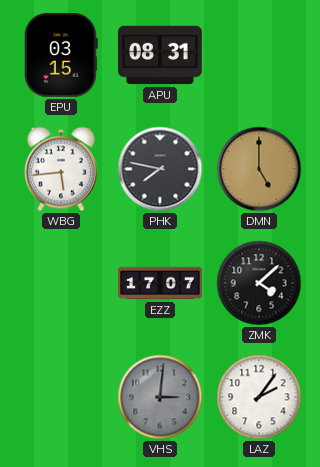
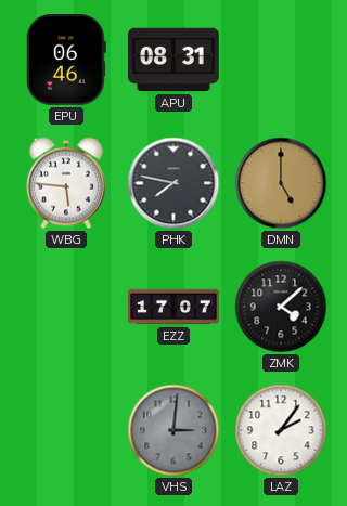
EPU: 03:15 -> 06:46
WBG: 5:44 -> 5:46
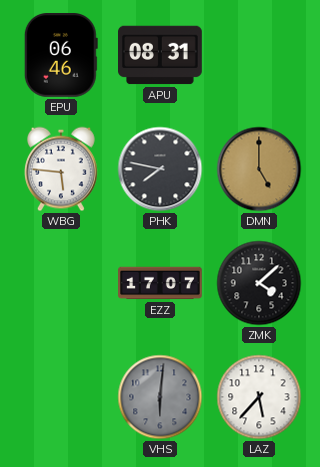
VHS: 3:01 -> 6:01
LAZ: 2:06 -> 5:37
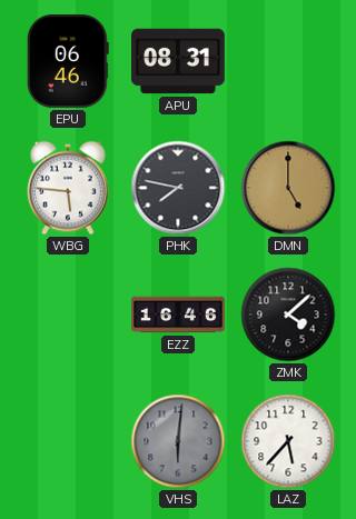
EZZ: 17:07 -> 16:46
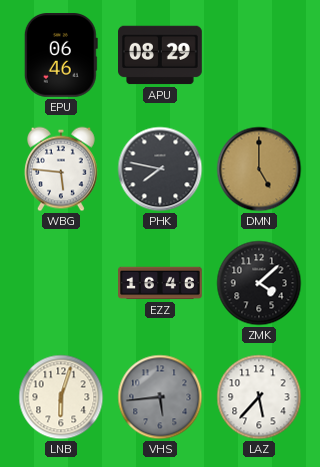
APU: 08:31 -> 08:29
LNB: none -> 6:03
VHS: 6:01 -> 5:44
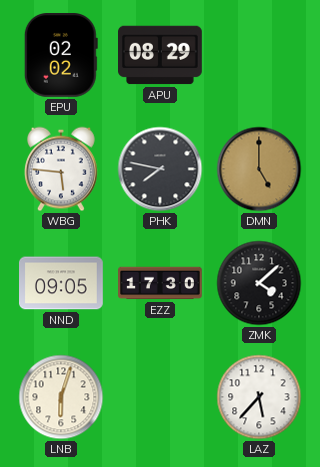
EPU: 06:46 -> 02:02
NND: none -> 09:05
EZZ: 16:46 -> 17:30
VHS: 5:44 -> none
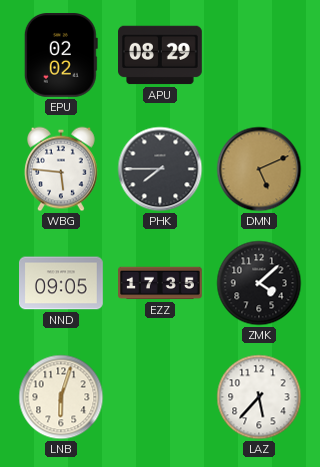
PHK: 7:47 -> 7:45
DMN: 5:00 -> 5:11
EZZ: 17:30 -> 17:35
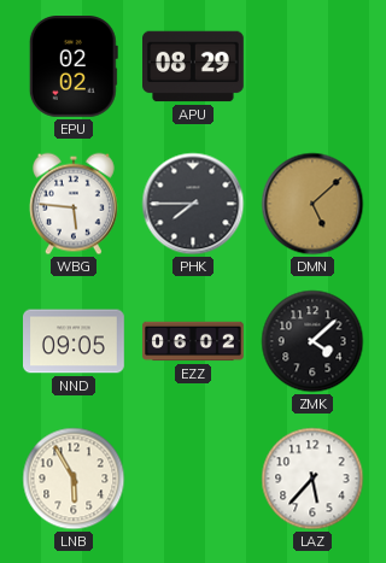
DMN: 5:11 -> 5:08
EZZ: 17:35 -> 06:02
LNB: 6:03 -> 5:55
